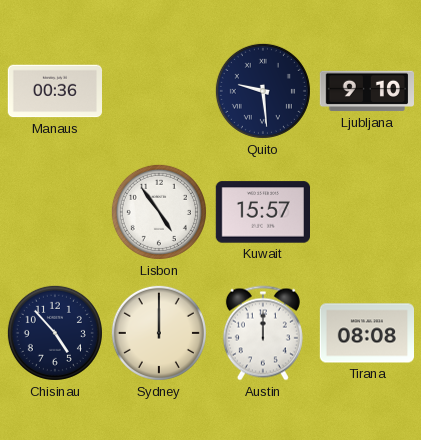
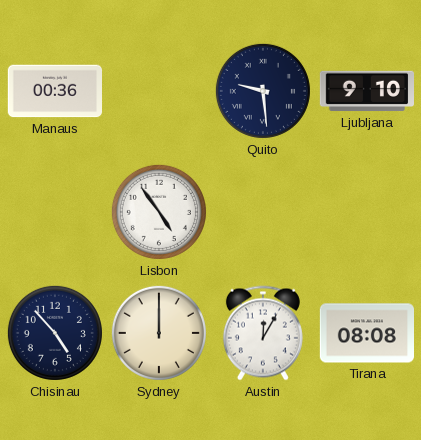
Kuwait: 15:57 -> none
Austin: 12:00 -> 12:05
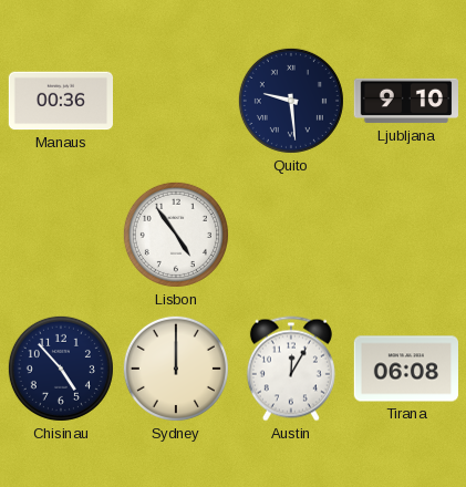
Tirana: 08:08 -> 06:08
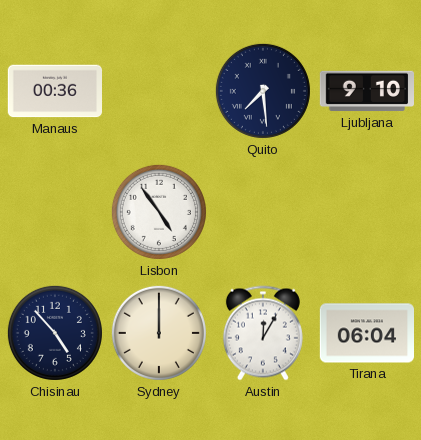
Quito: 9:29 -> 7:29
Tirana: 06:08 -> 06:04
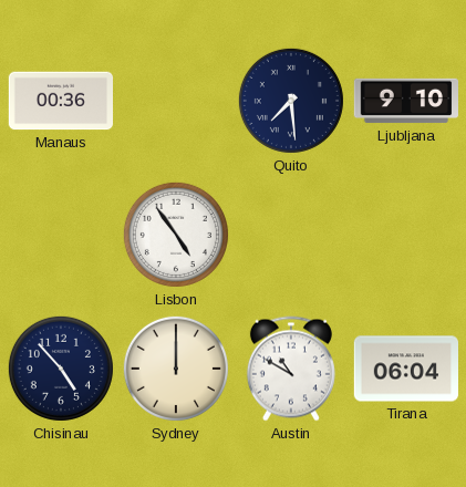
Austin: 12:05 -> 10:50
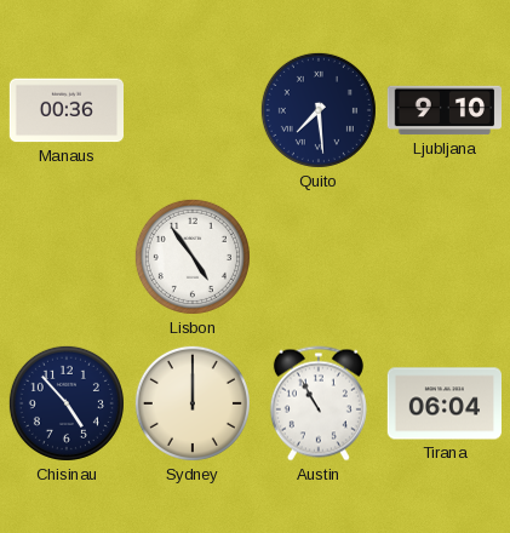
Austin: 10:50 -> 10:55
